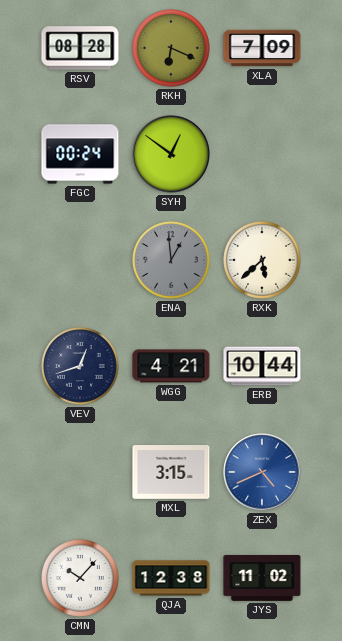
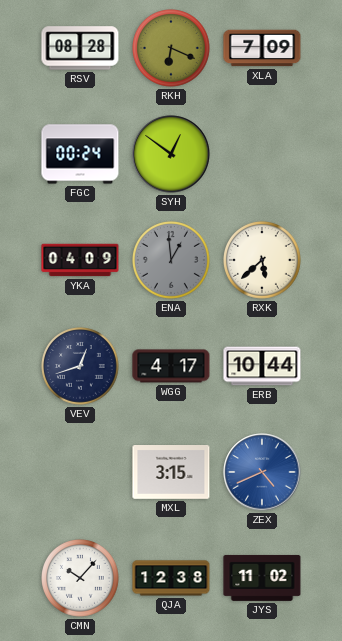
YKA: none -> 04:09
WGG: 4:21 -> 4:17
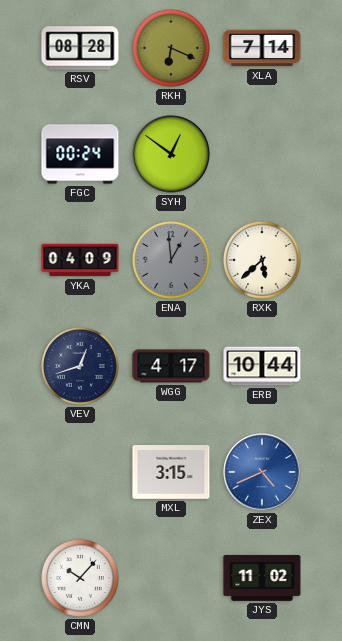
XLA: 7:09 -> 7:14
QJA: 12:38 -> none
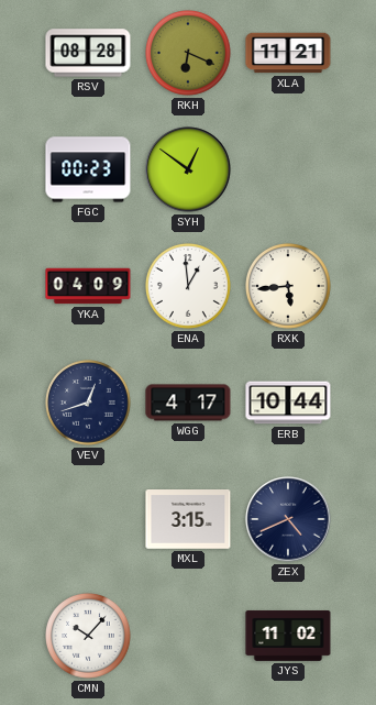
XLA: 7:14 -> 11:21
FGC: 00:24 -> 00:23
ENA dial: grey -> white
RXK: 5:38 -> 5:44
ZEX dial: blue -> navy
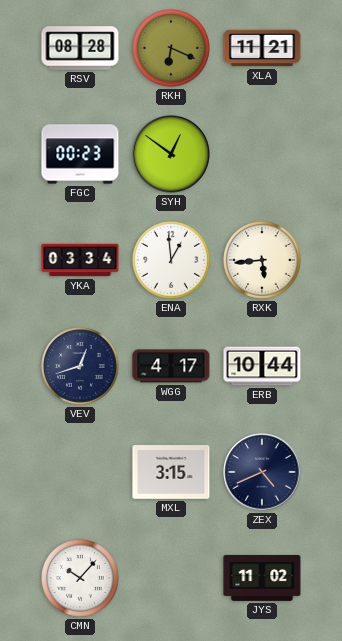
YKA: 04:09 -> 03:34
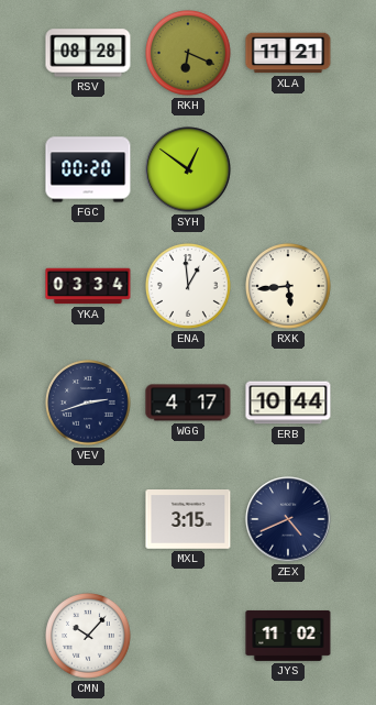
FGC: 00:23 -> 00:20
VEV: 12:42 -> 2:42
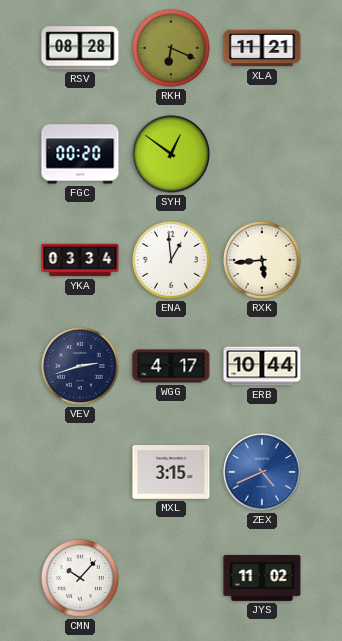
ZEX dial: navy -> blue
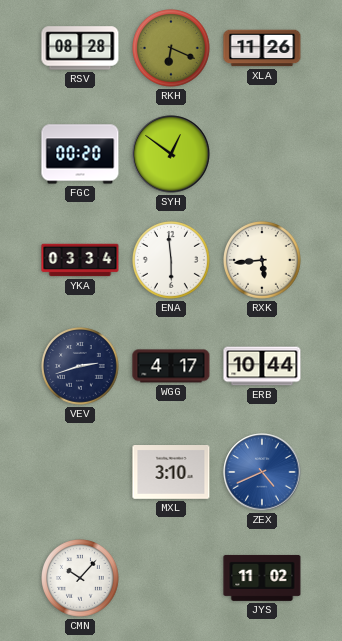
XLA: 11:21 -> 11:26
ENA: 12:59 -> 5:59
MXL: 3:15 -> 3:10
